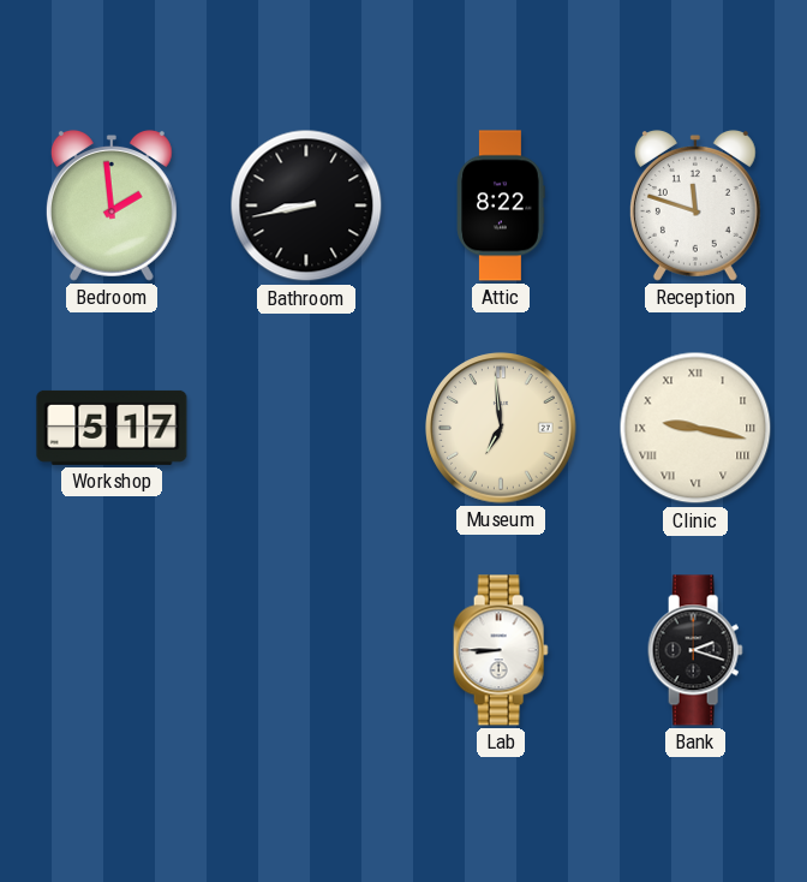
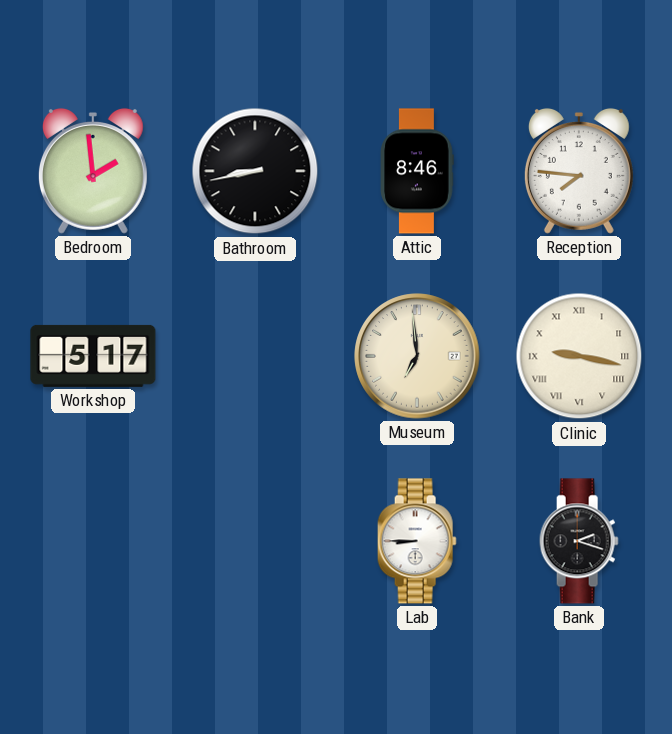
Attic: 8:22 -> 8:46
Reception: 11:48 -> 7:46
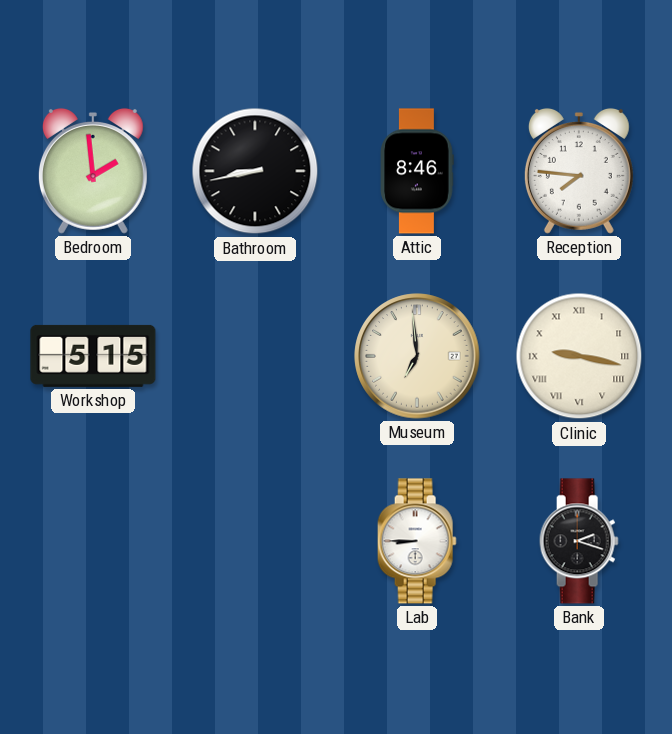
Workshop: 5:17 -> 5:15
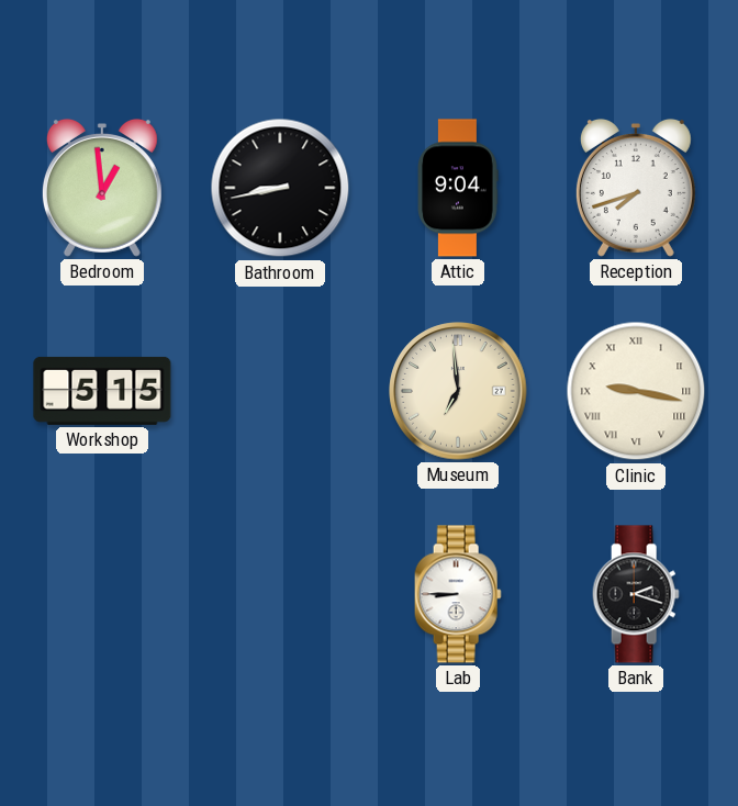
Bedroom: 1:59 -> 12:59
Attic: 8:46 -> 9:04
Reception: 7:46 -> 7:42
